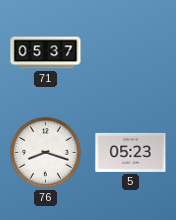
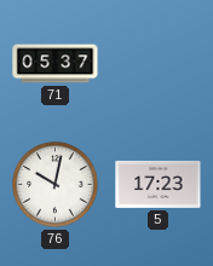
76: 8:18 -> 10:02
5: 05:23 -> 17:23
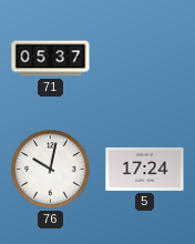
5: 17:23 -> 17:24
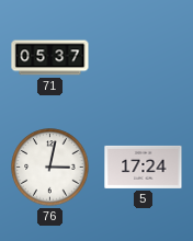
76: 10:02 -> 3:02
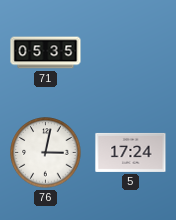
71: 05:37 -> 05:35
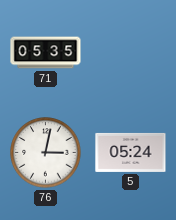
5: 17:24 -> 05:24
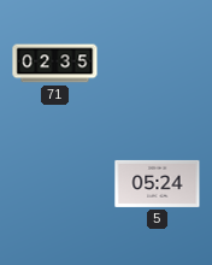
71: 05:35 -> 02:35
76: 3:02 -> none
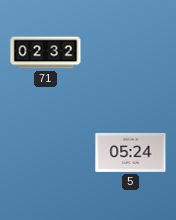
71: 02:35 -> 02:32
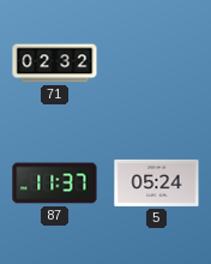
87: none -> 11:37
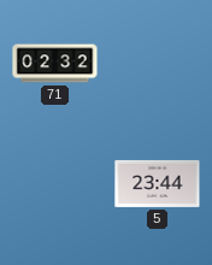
87: 11:37 -> none
5: 05:24 -> 23:44
